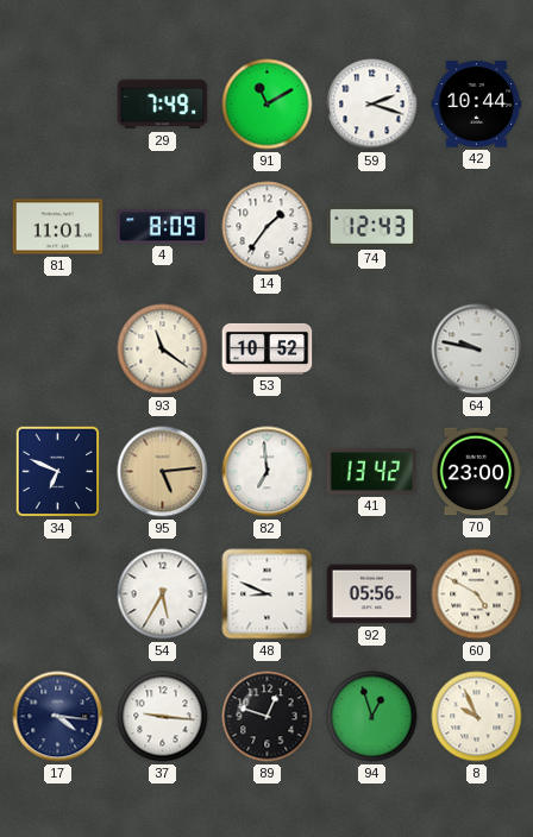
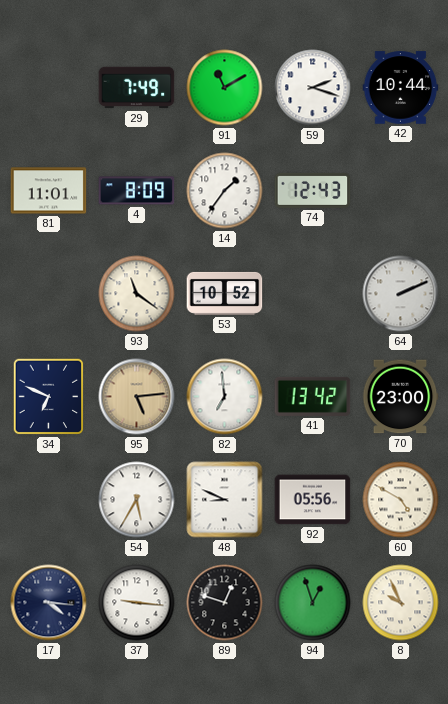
64: 9:47 -> 2:11
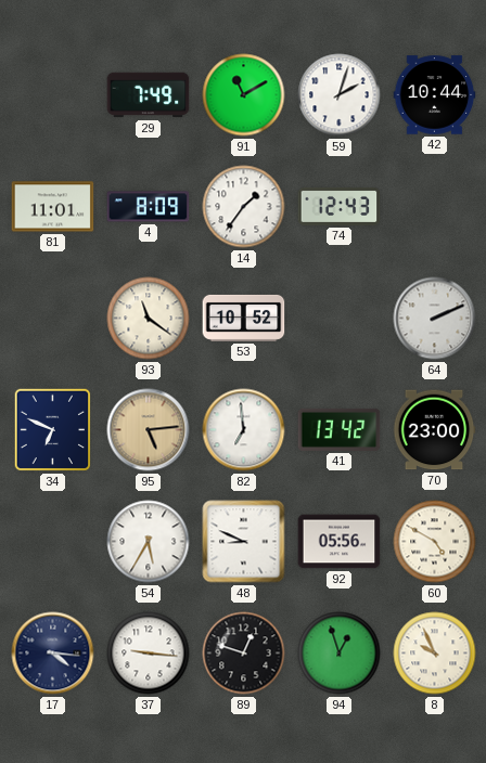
59: 2:18 -> 2:03
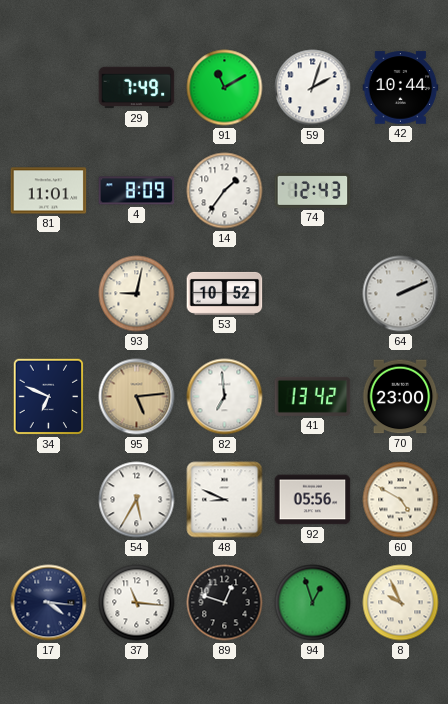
93: 11:21 -> 9:02
37: 9:16 -> 11:16
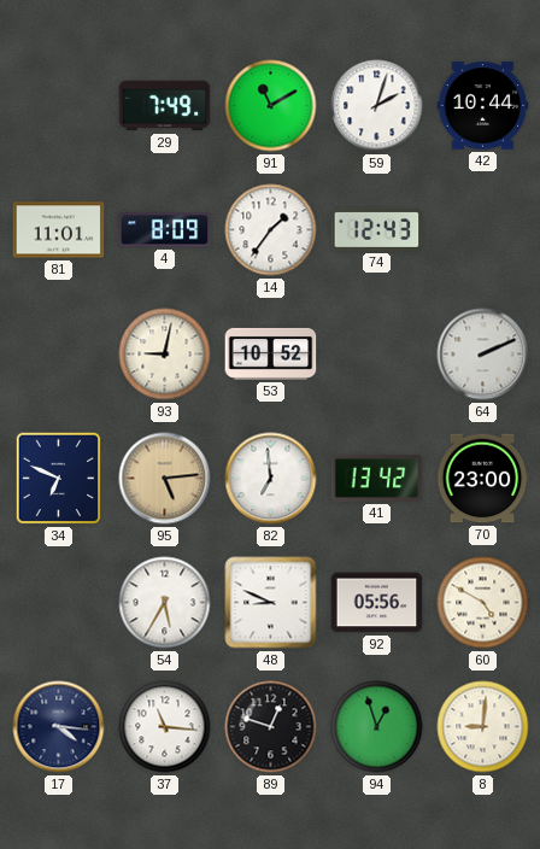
8: 9:56 -> 9:01
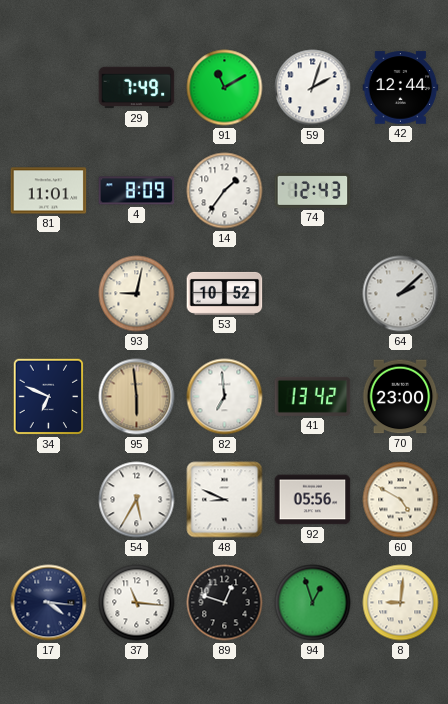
42: 10:44 -> 12:44
64: 2:11 -> 2:08
95: 5:14 -> 5:59
